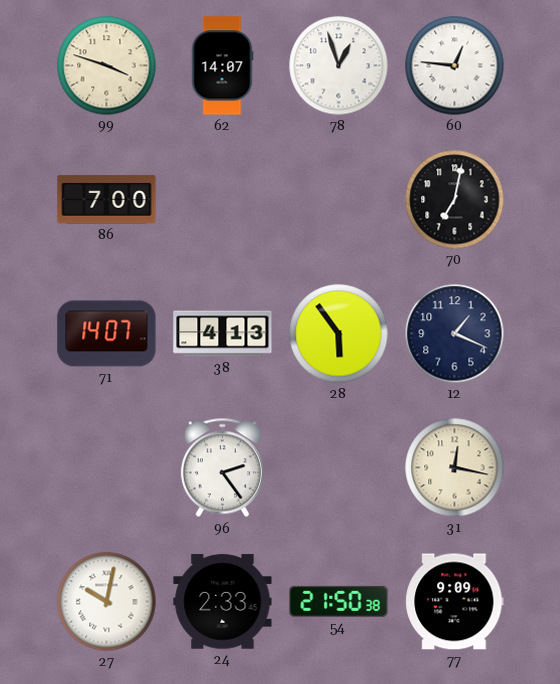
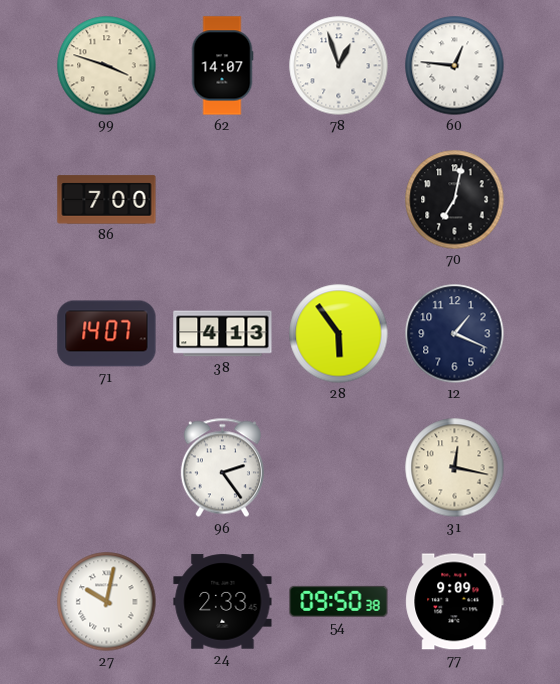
54: 21:50 -> 09:50
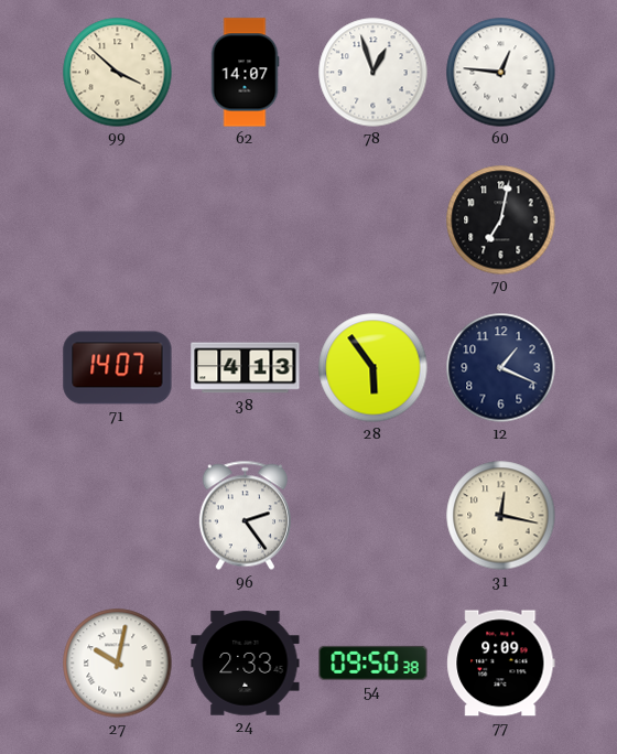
99: 3:48 -> 3:52
86: 7:00 -> none
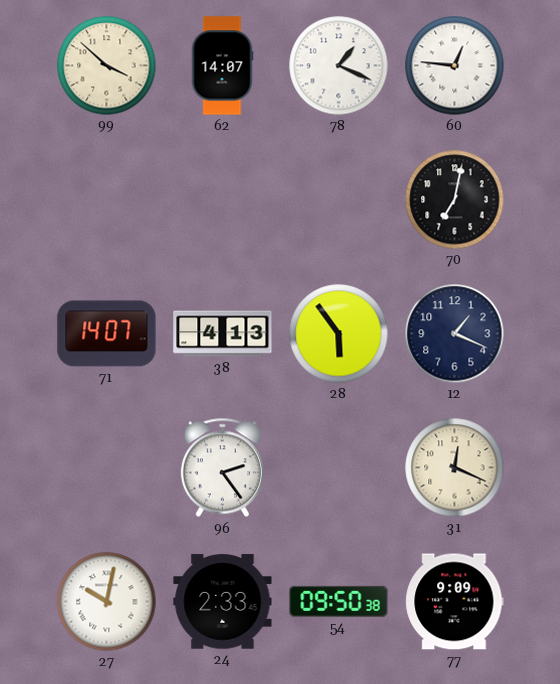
78: 12:57 -> 1:19
31: 12:17 -> 12:19
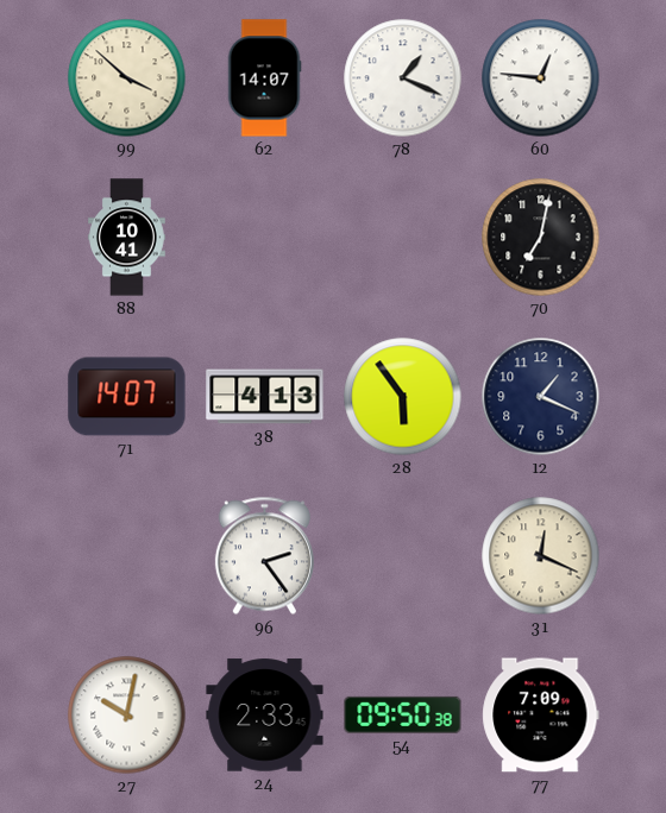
88: none -> 10:41
77: 9:09 -> 7:09
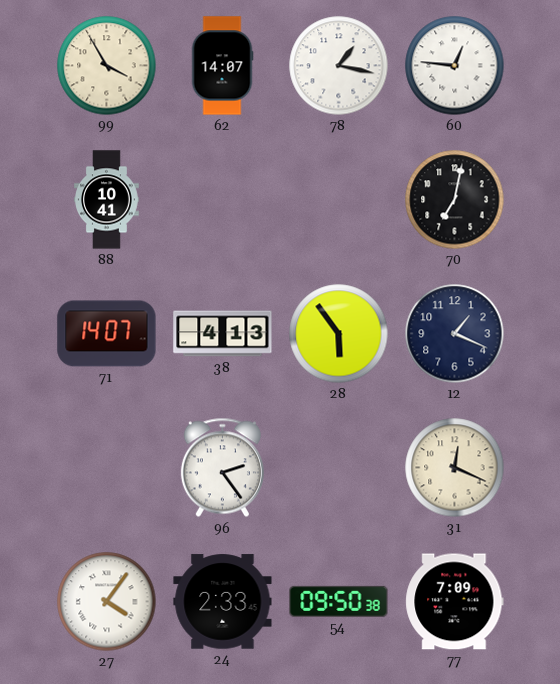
99: 3:52 -> 3:55
78: 1:19 -> 1:17
27: 10:02 -> 4:06
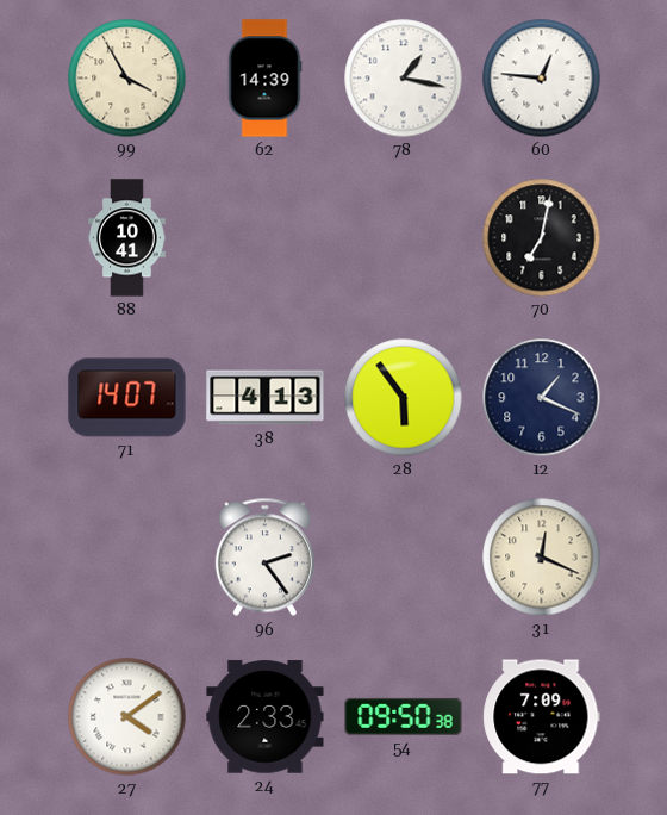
62: 14:07 -> 14:39
27: 4:06 -> 4:09
